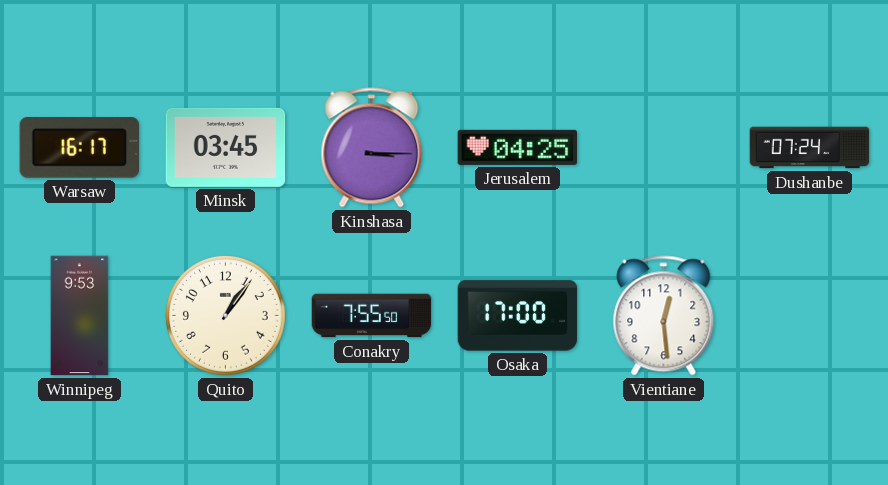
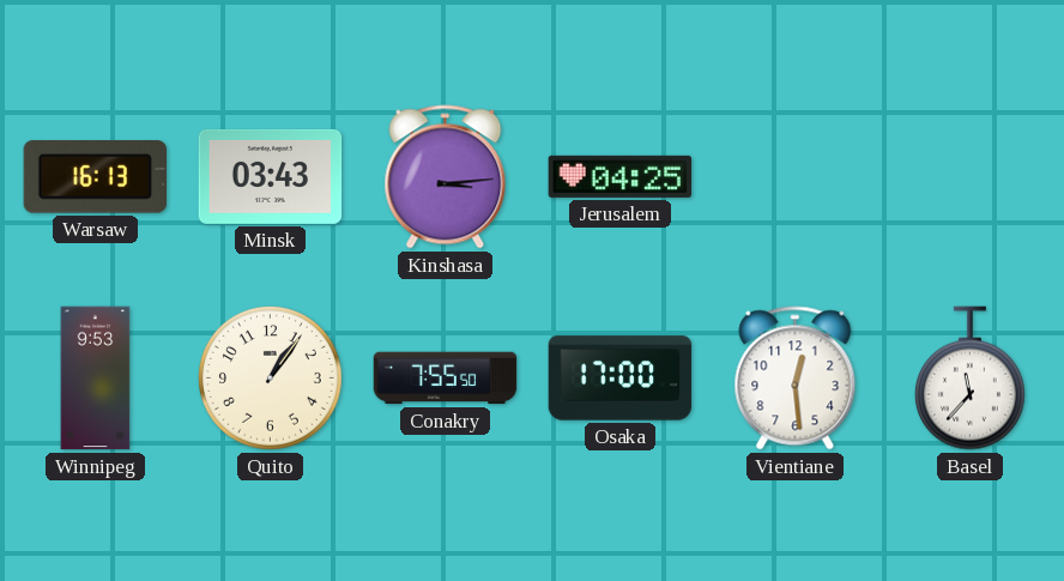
Warsaw: 16:17 -> 16:13
Minsk: 03:45 -> 03:43
Kinshasa: 3:15 -> 3:14
Dushanbe: 07:24 -> none
Basel: none -> 11:37
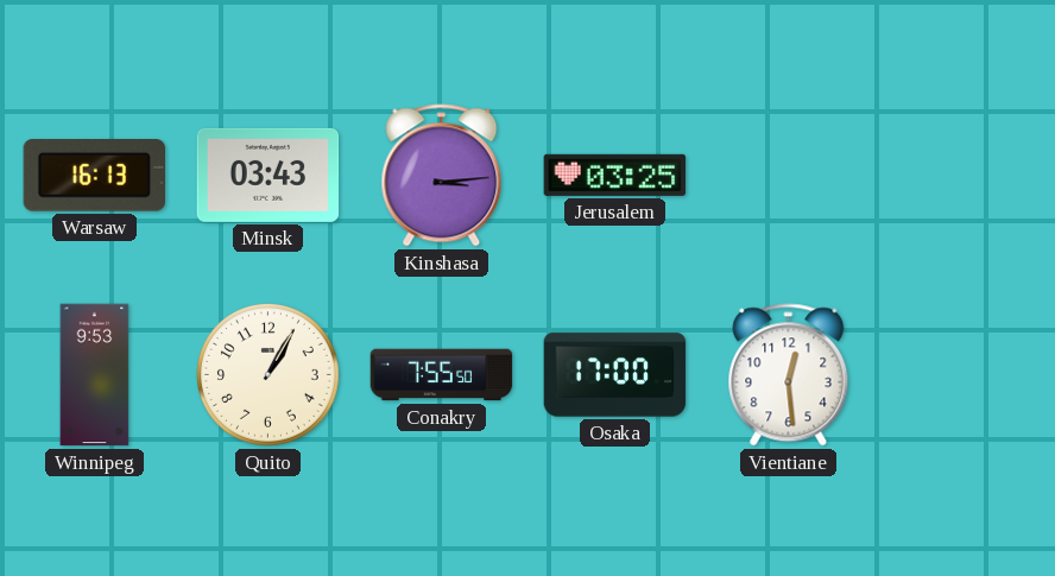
Jerusalem: 04:25 -> 03:25
Quito: 1:06 -> 1:05
Basel: 11:37 -> none
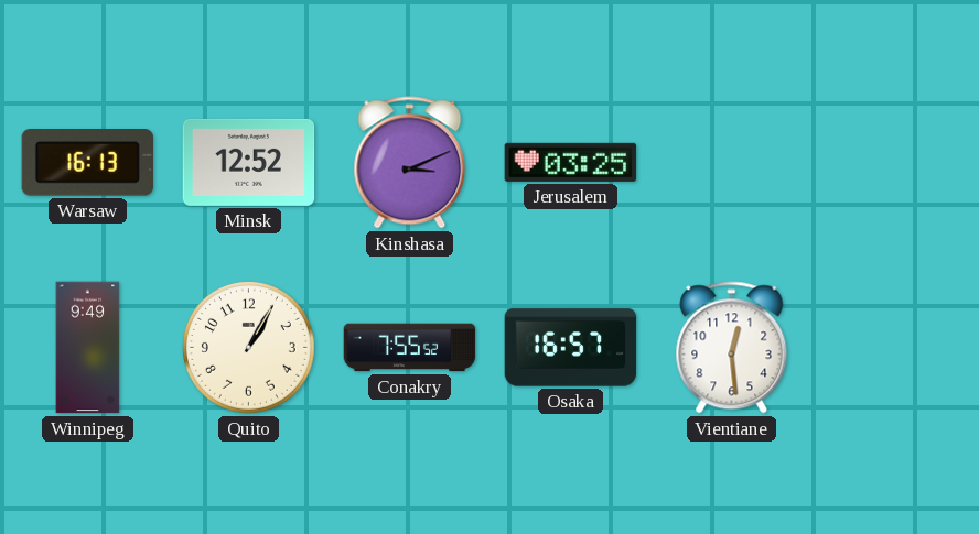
Minsk: 03:43 -> 12:52
Kinshasa: 3:14 -> 3:11
Winnipeg: 9:53 -> 9:49
Conakry: 7:55:50 -> 7:55:52
Osaka: 17:00 -> 16:57
